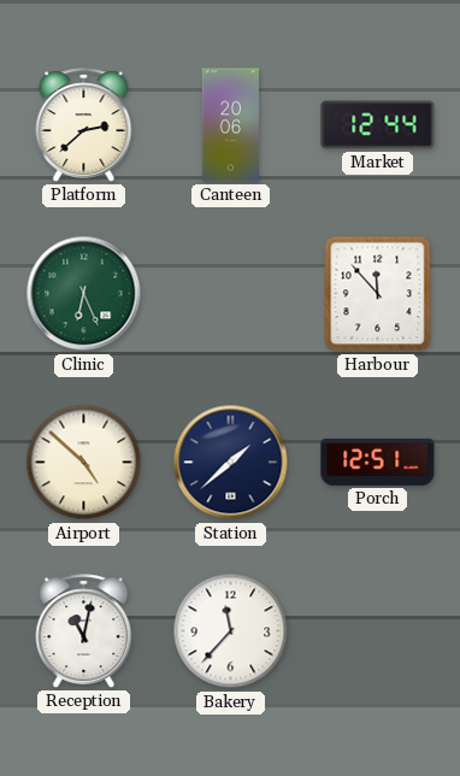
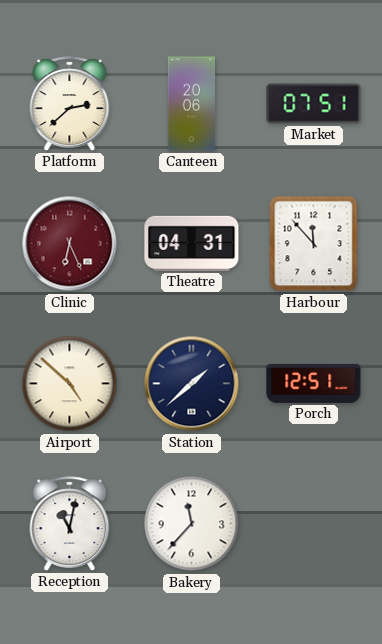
Market: 12:44 -> 07:51
Clinic dial: green -> burgundy
Theatre: none -> 04:31
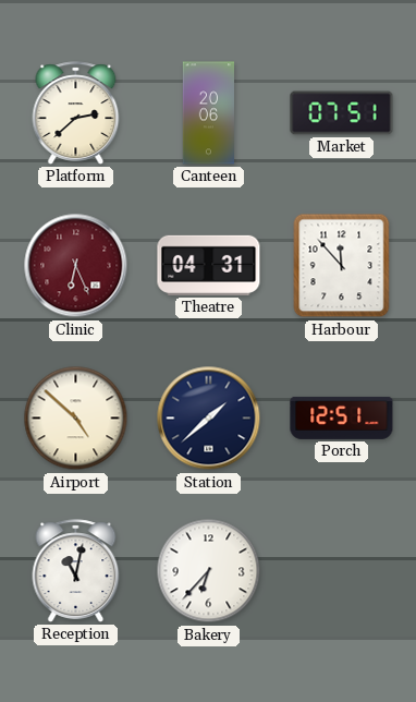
Bakery: 11:37 -> 6:37
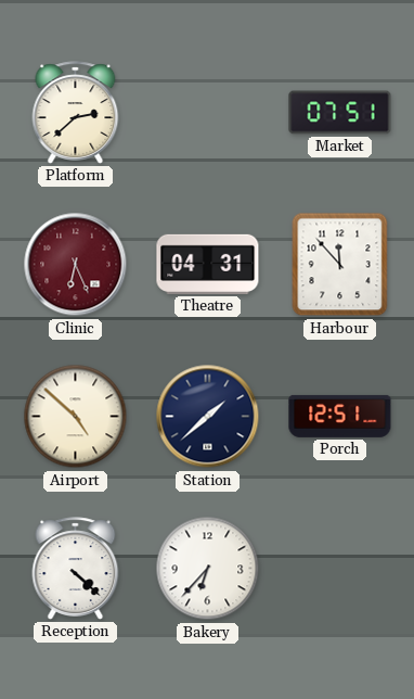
Canteen: 20:06 -> none
Reception: 11:02 -> 4:22
